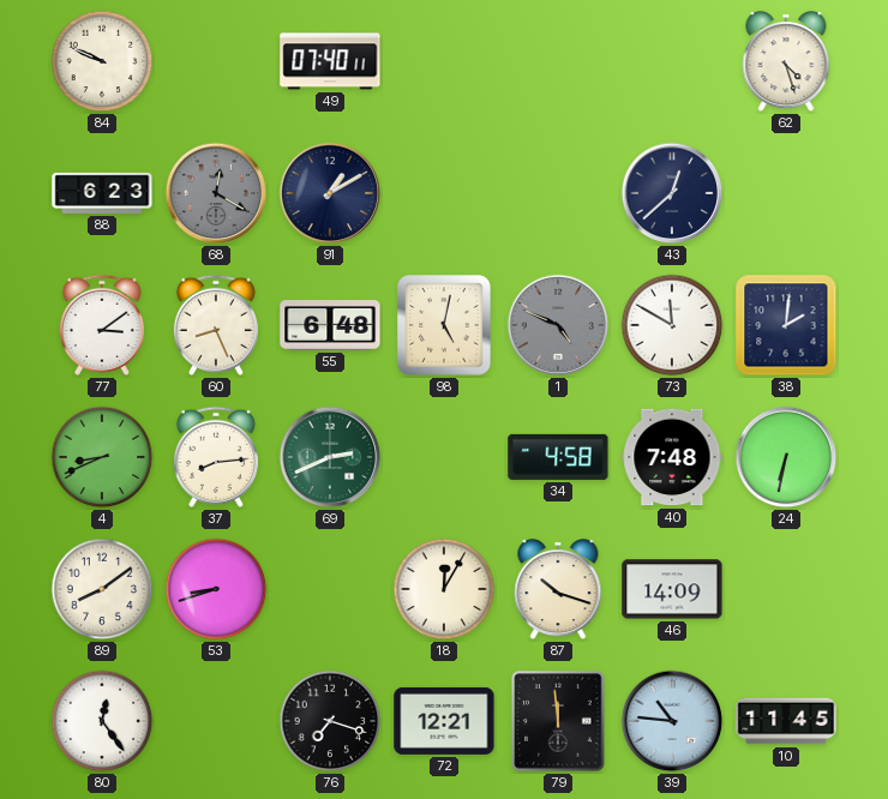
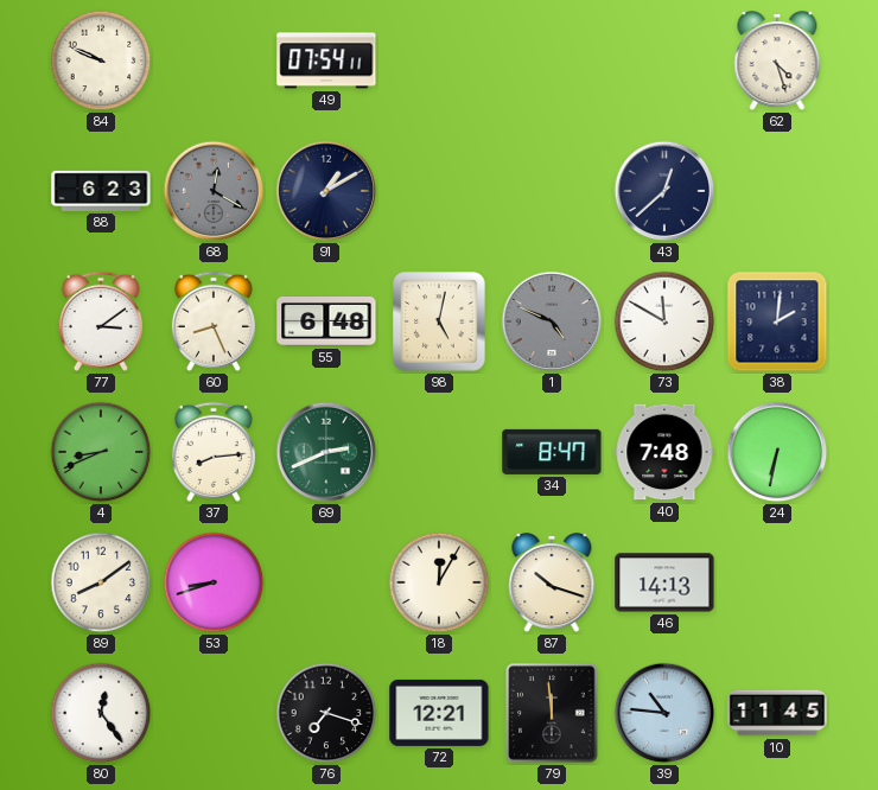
49: 07:40 -> 07:54
34: 4:58 -> 8:47
46: 14:09 -> 14:13
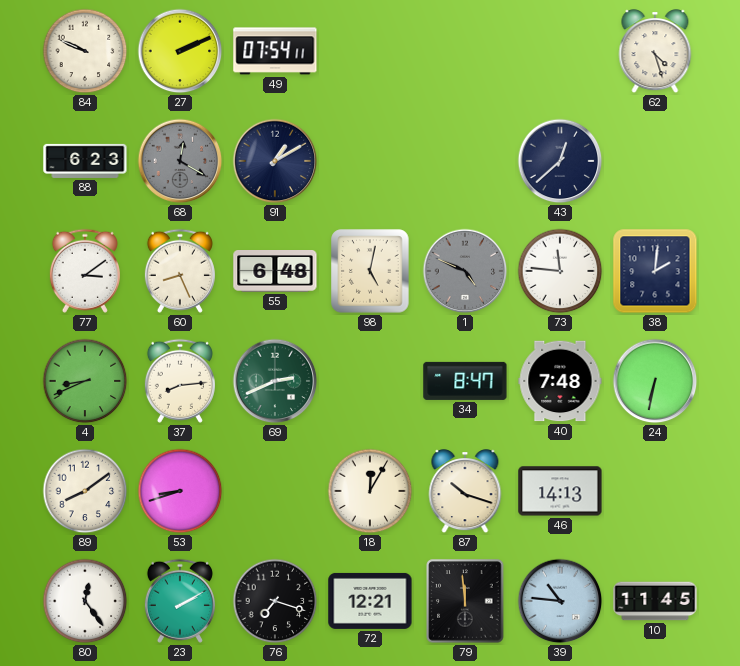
27: none -> 2:11
73: 11:50 -> 11:46
23: none -> 2:10
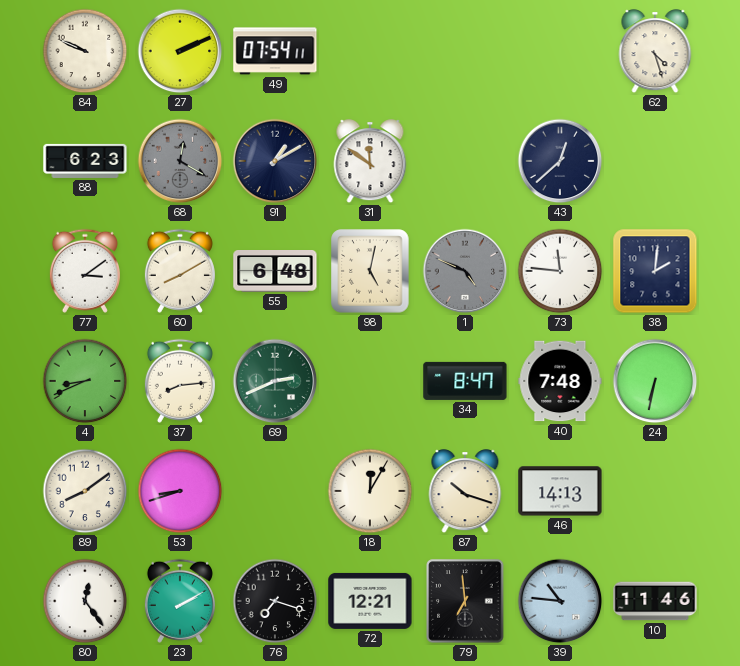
31: none -> 11:51
60: 8:26 -> 8:10
79: 11:59 -> 6:59
10: 11:45 -> 11:46
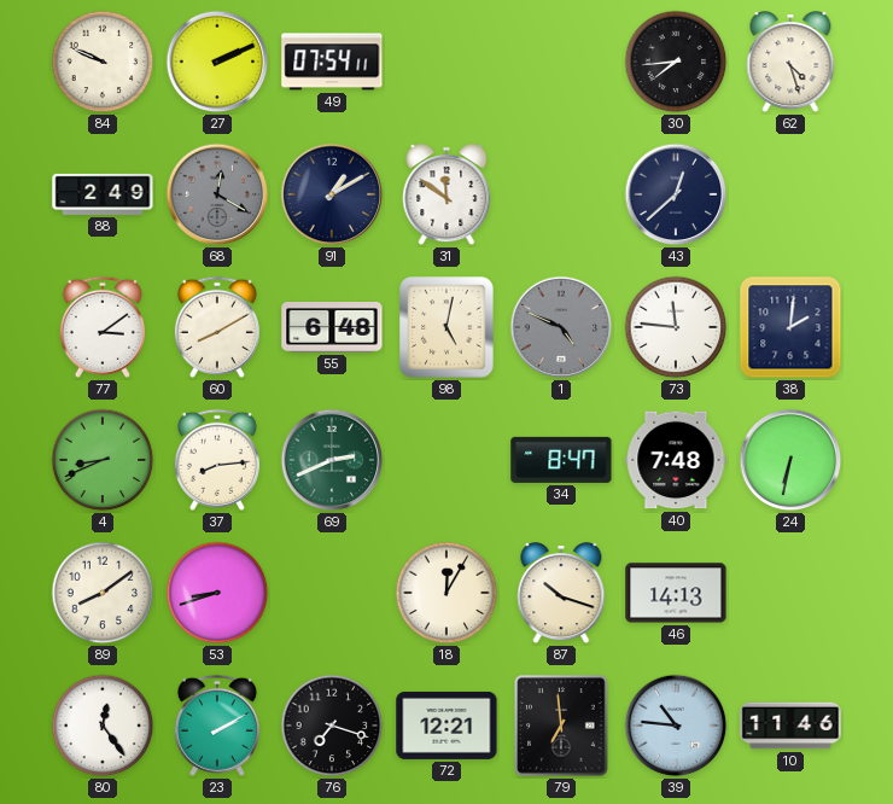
30: none -> 7:44
88: 6:23 -> 2:49
